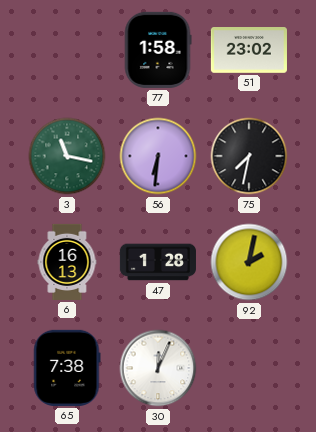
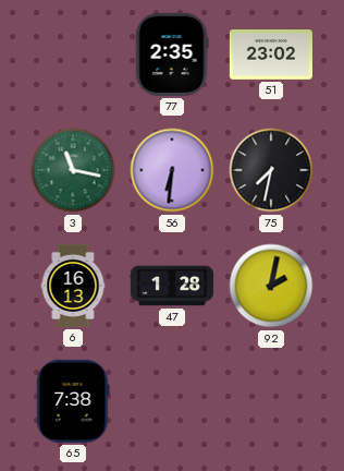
77: 1:58 -> 2:35
30: 12:04 -> none
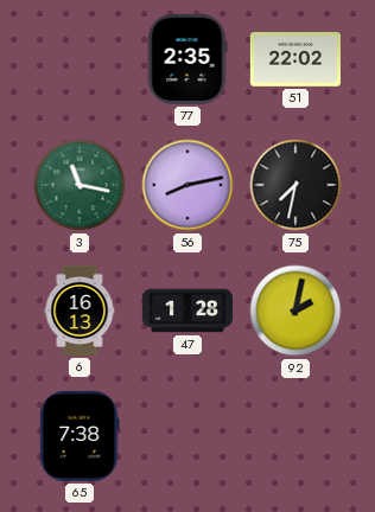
51: 23:02 -> 22:02
56: 6:31 -> 8:13
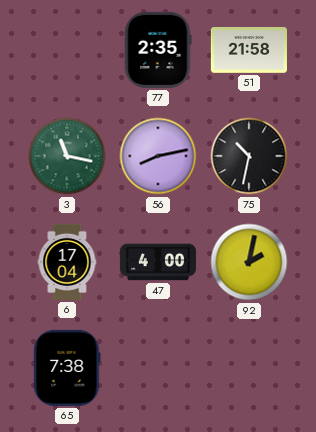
51: 22:02 -> 21:58
75: 7:32 -> 10:32
6: 16:13 -> 17:04
47: 1:28 -> 4:00
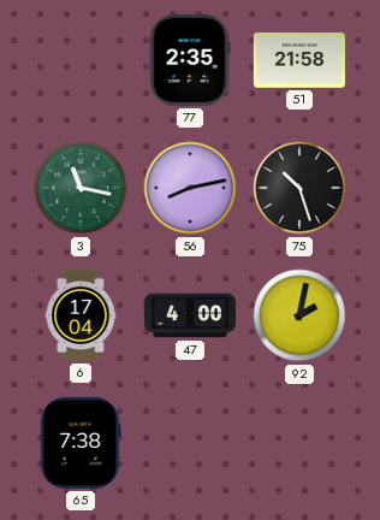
75: 10:32 -> 10:27
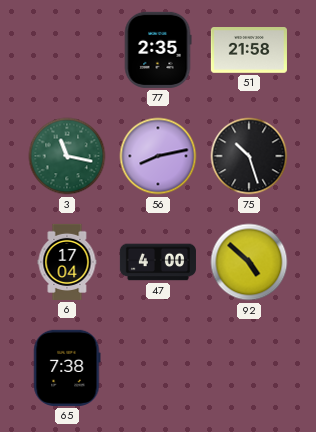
92: 2:02 -> 4:52
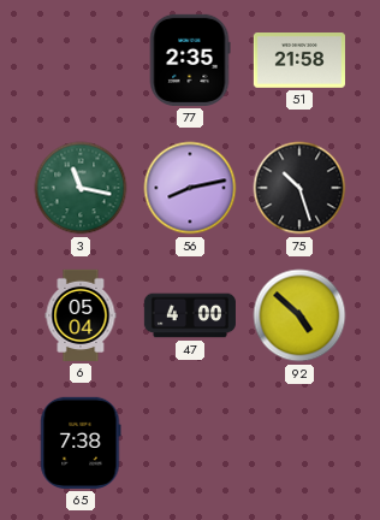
6: 17:04 -> 05:04
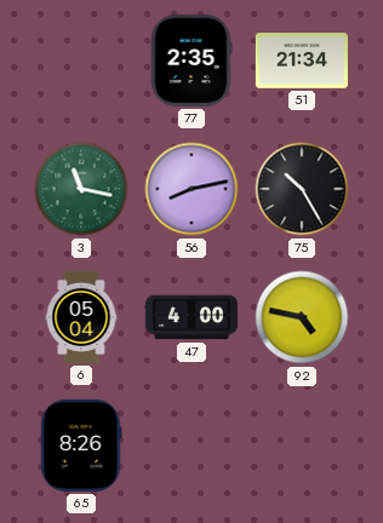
51: 21:58 -> 21:34
75: 10:27 -> 10:25
92: 4:52 -> 4:47
65: 7:38 -> 8:26
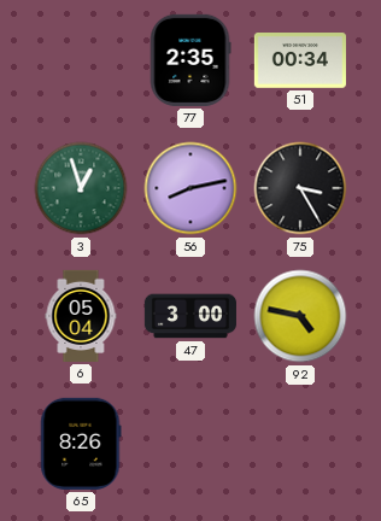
51: 21:34 -> 00:34
3: 11:17 -> 12:57
75: 10:25 -> 3:25
47: 4:00 -> 3:00
